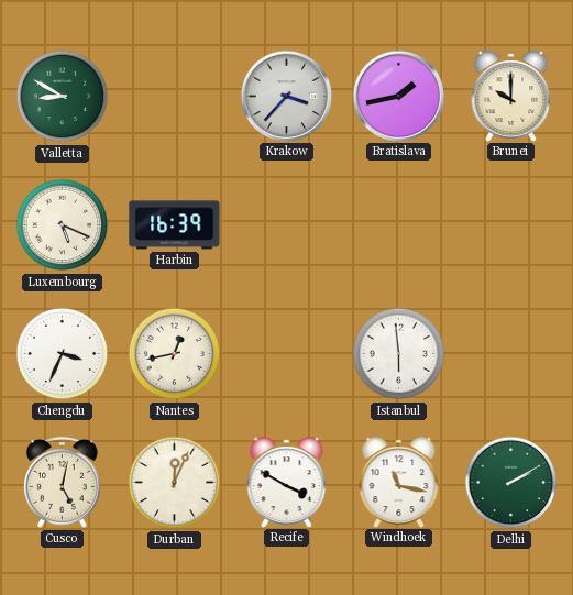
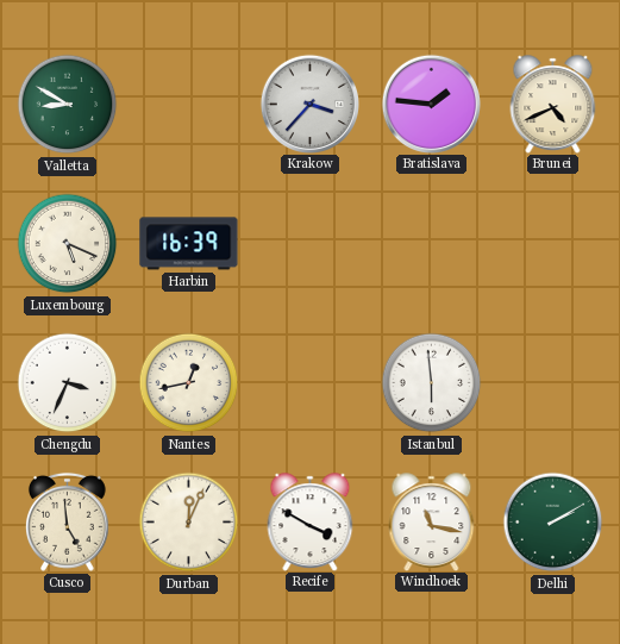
Bratislava: 1:43 -> 1:46
Brunei: 10:00 -> 4:41
Cusco: 5:02 -> 4:59
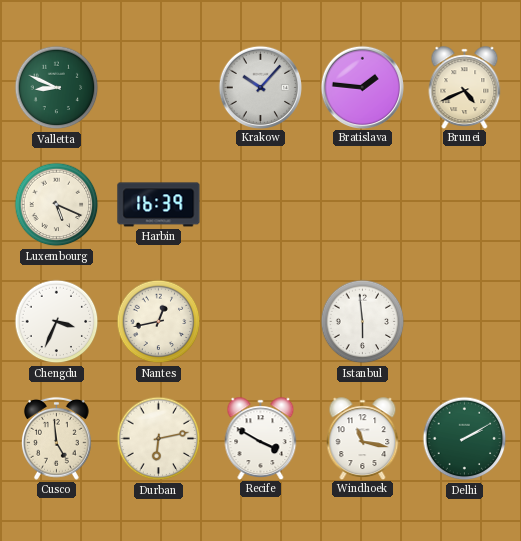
Valletta: 8:50 -> 8:49
Krakow: 3:37 -> 10:07
Durban: 12:04 -> 6:13
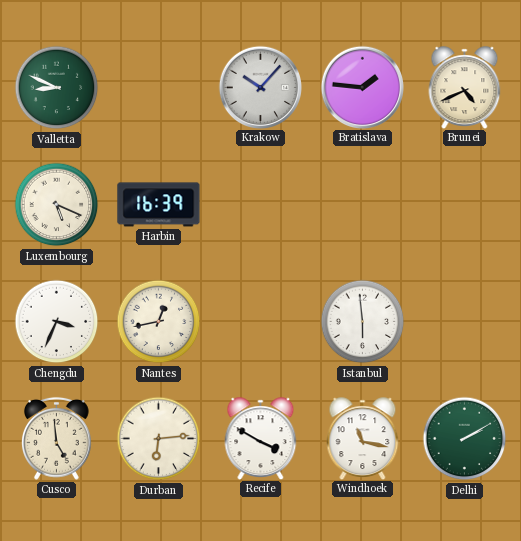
Durban: 6:13 -> 6:14
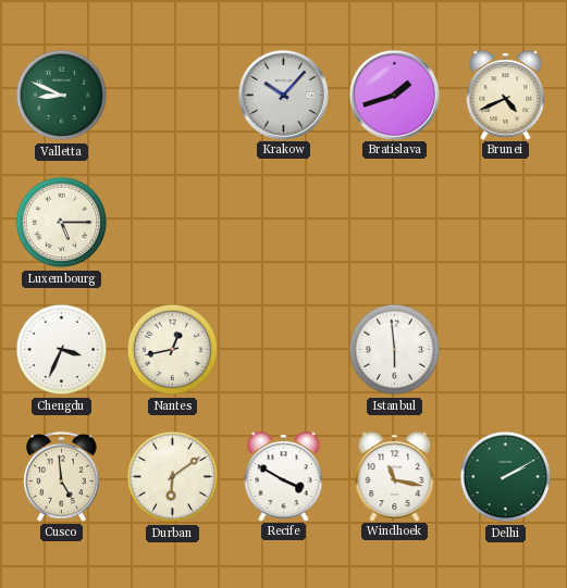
Bratislava: 1:46 -> 1:42
Luxembourg: 5:19 -> 5:15
Harbin: 16:39 -> none
Durban: 6:14 -> 6:09
